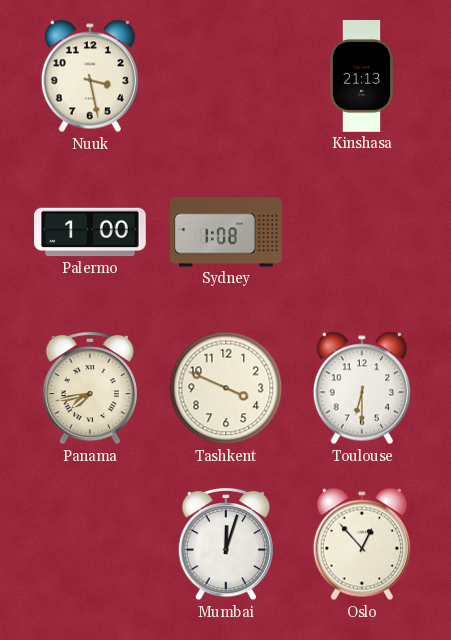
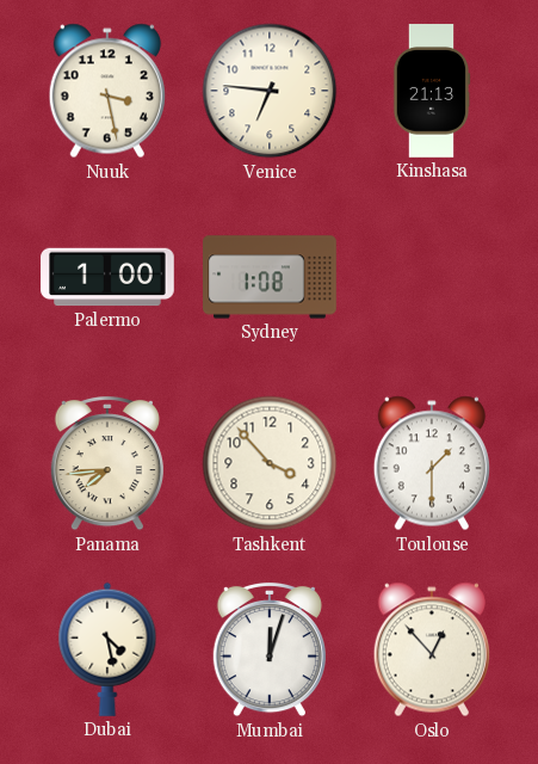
Venice: none -> 6:46
Panama: 7:43 -> 7:44
Tashkent: 3:49 -> 3:53
Toulouse: 6:30 -> 1:30
Dubai: none -> 4:28
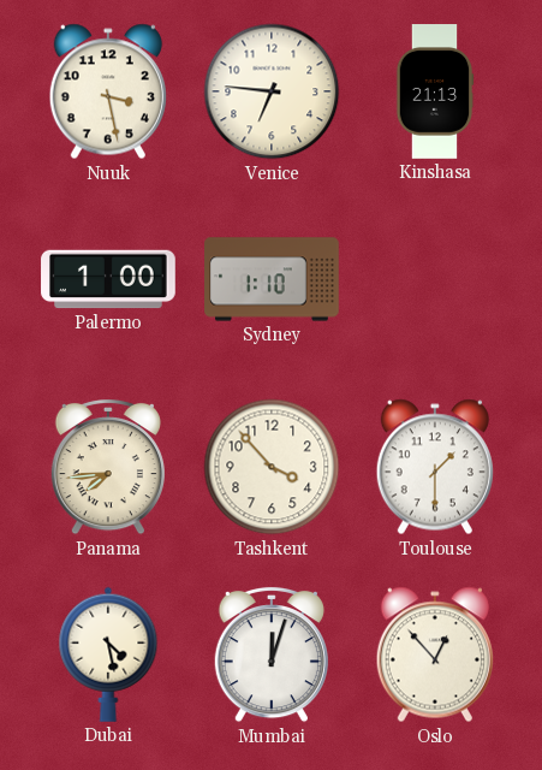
Sydney: 1:08 -> 1:10
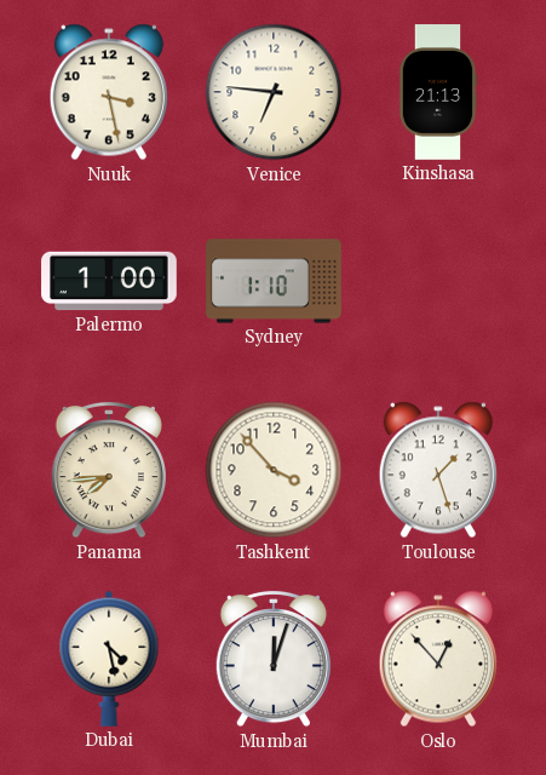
Toulouse: 1:30 -> 1:27
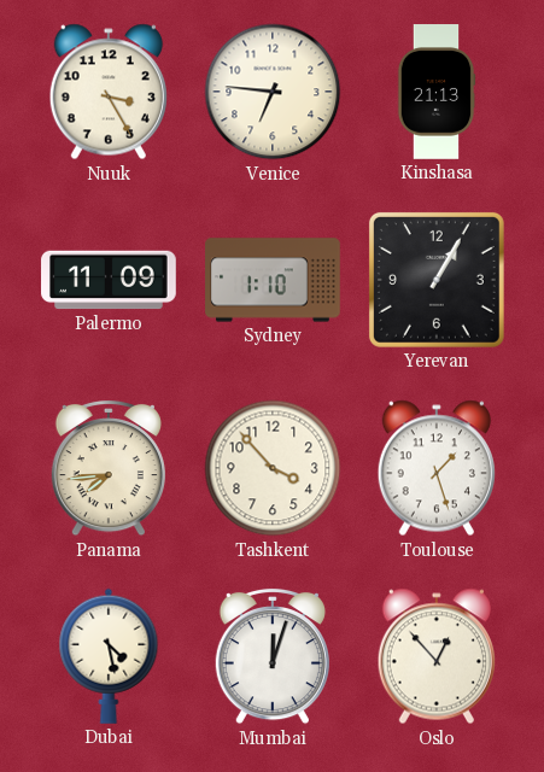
Nuuk: 3:28 -> 3:25
Palermo: 1:00 -> 11:09
Yerevan: none -> 1:05
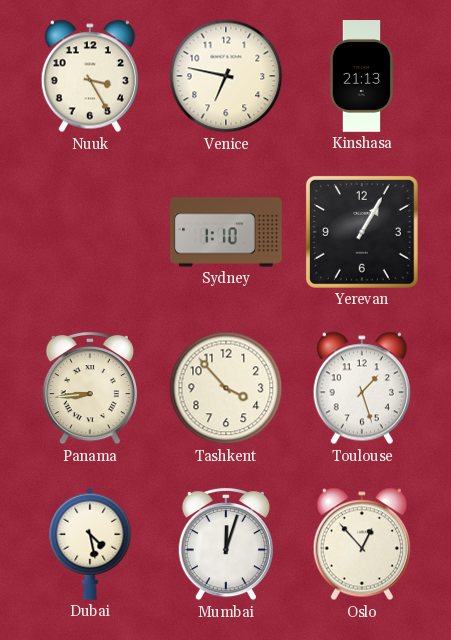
Venice: 6:46 -> 6:47
Palermo: 11:09 -> none
Panama: 7:44 -> 8:44
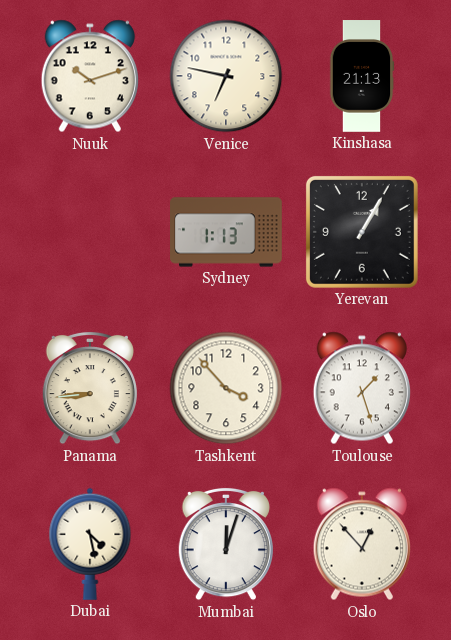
Nuuk: 3:25 -> 10:12
Sydney: 1:10 -> 1:13
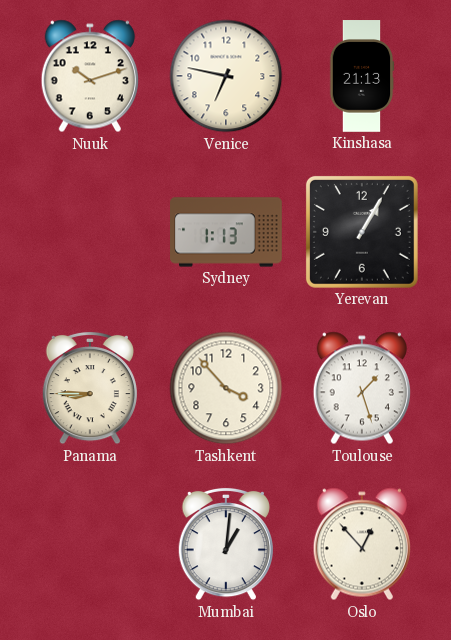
Panama: 8:44 -> 8:45
Dubai: 4:28 -> none
Mumbai: 12:03 -> 1:01
